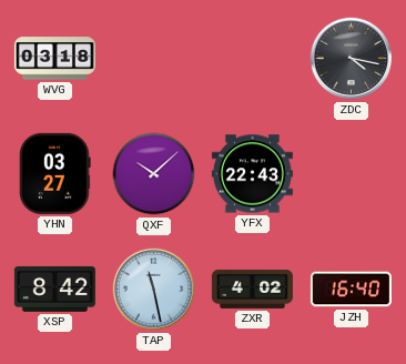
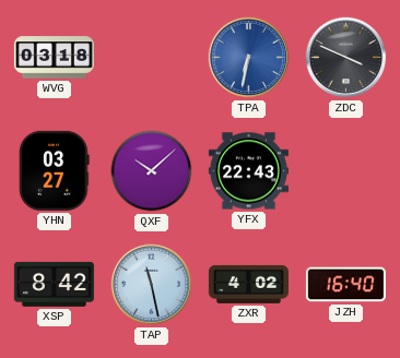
TPA: none -> 6:32
ZDC: 4:17 -> 3:49
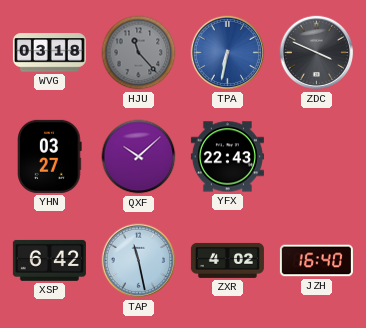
HJU: none -> 11:23
XSP: 8:42 -> 6:42
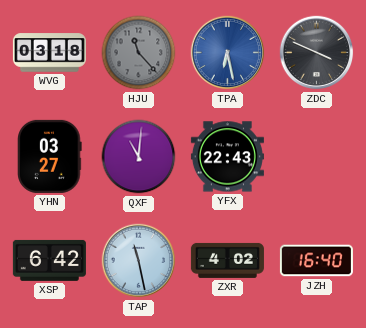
TPA: 6:32 -> 6:28
QXF: 10:08 -> 11:01
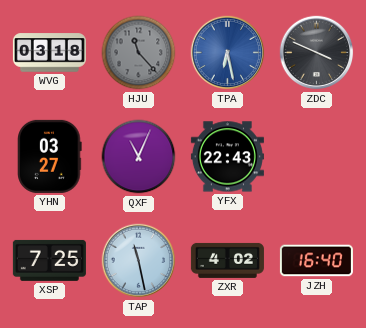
QXF: 11:01 -> 11:04
XSP: 6:42 -> 7:25
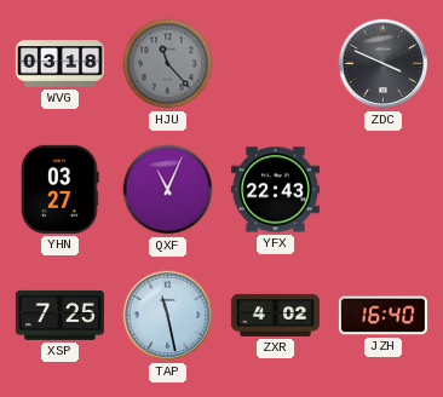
TPA: 6:28 -> none
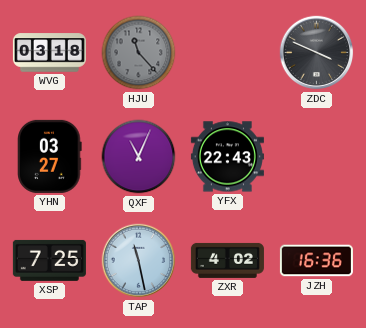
JZH: 16:40 -> 16:36
